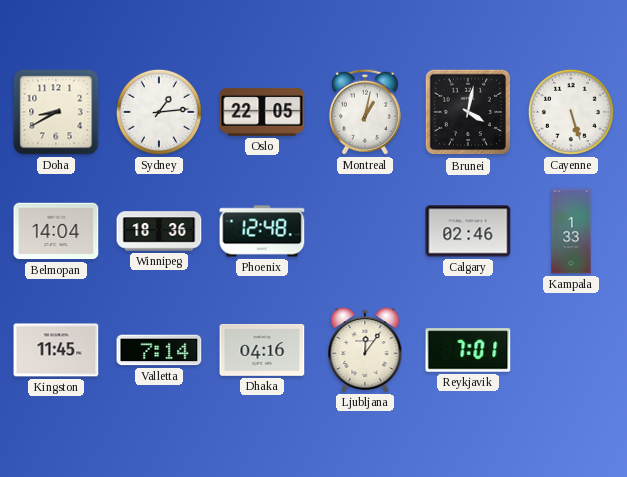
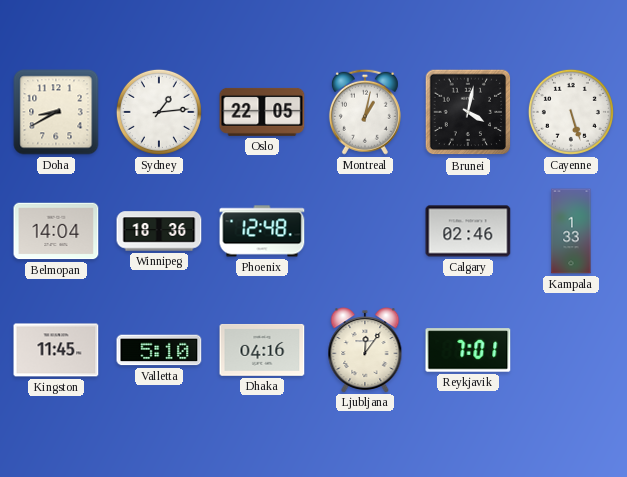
Valletta: 7:14 -> 5:10
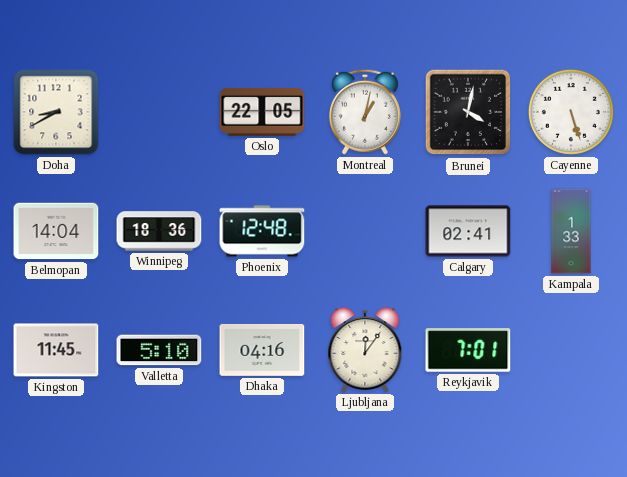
Sydney: 1:14 -> none
Calgary: 02:46 -> 02:41
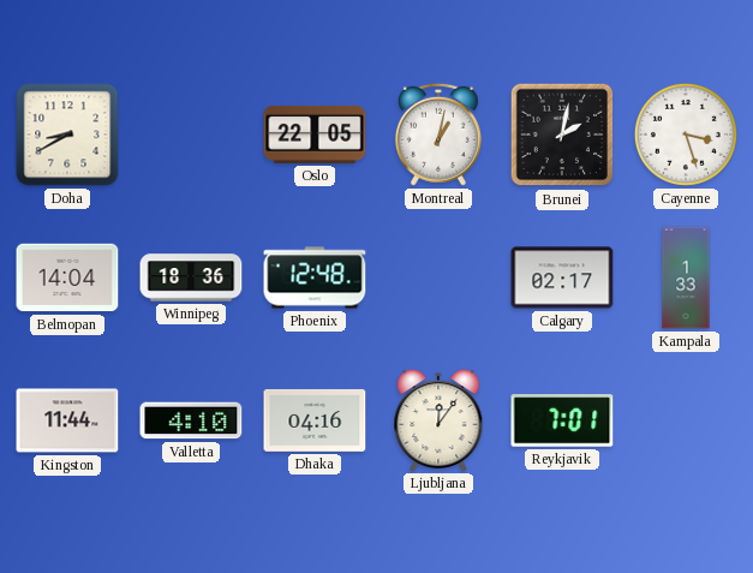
Brunei: 4:02 -> 2:02
Cayenne: 5:27 -> 3:27
Calgary: 02:41 -> 02:17
Kingston: 11:45 -> 11:44
Valletta: 5:10 -> 4:10
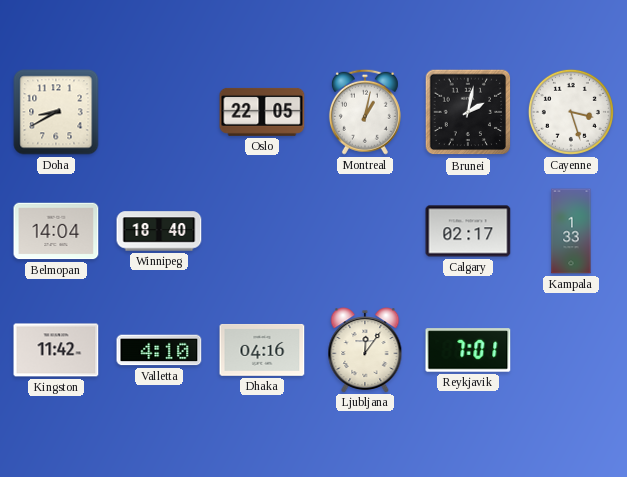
Winnipeg: 18:36 -> 18:40
Phoenix: 12:48 -> none
Kingston: 11:44 -> 11:42
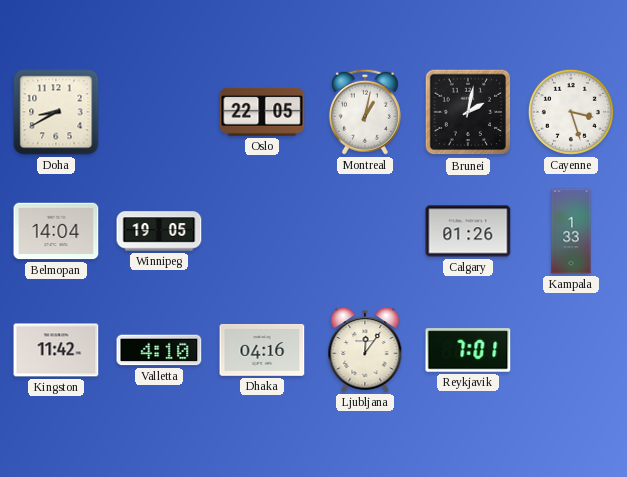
Winnipeg: 18:40 -> 19:05
Calgary: 02:17 -> 01:26
